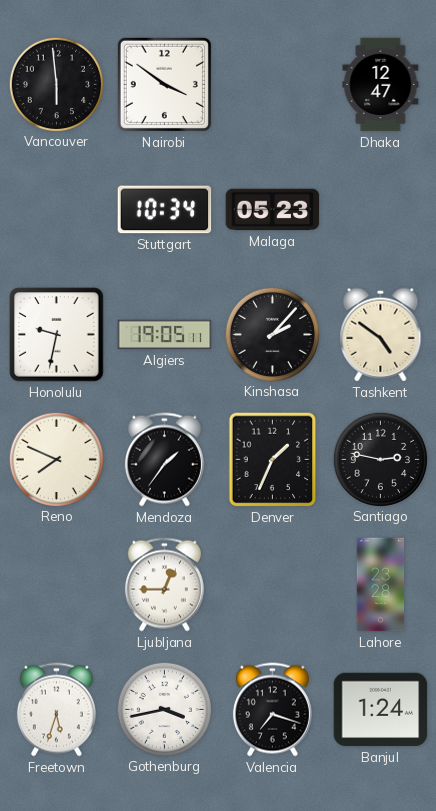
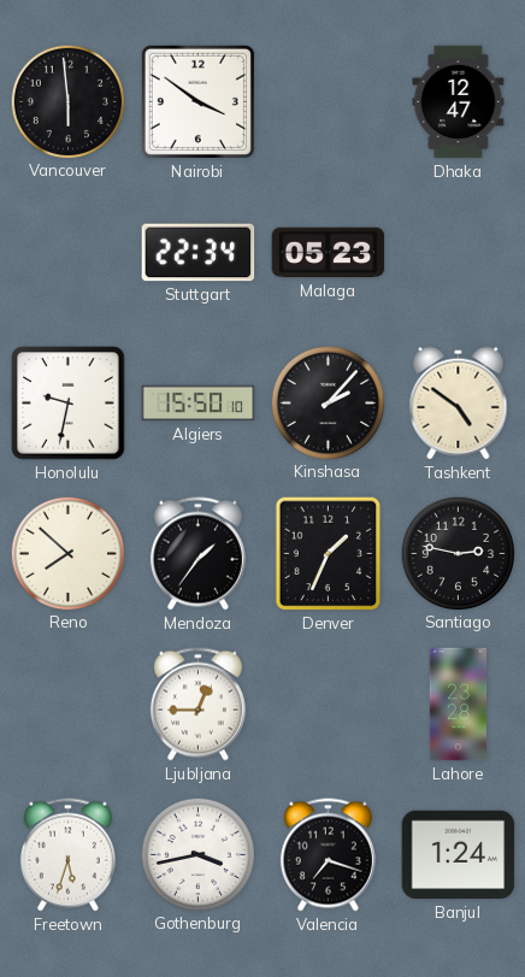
Stuttgart: 10:34 -> 22:34
Algiers: 19:05 -> 15:50
Reno: 7:49 -> 7:52
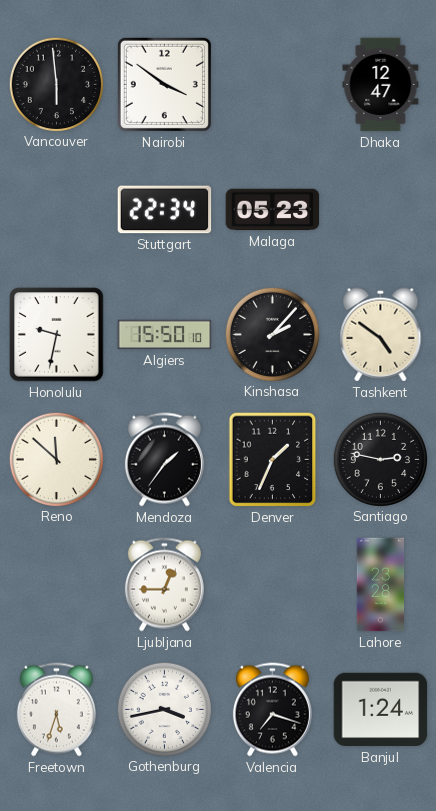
Reno: 7:52 -> 11:52
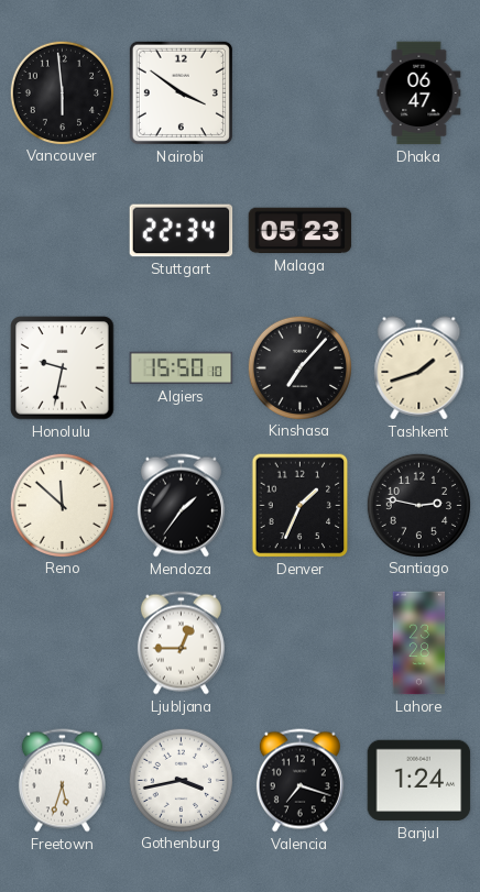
Dhaka: 12:47 -> 06:47
Kinshasa: 2:07 -> 7:07
Tashkent: 4:51 -> 1:42
